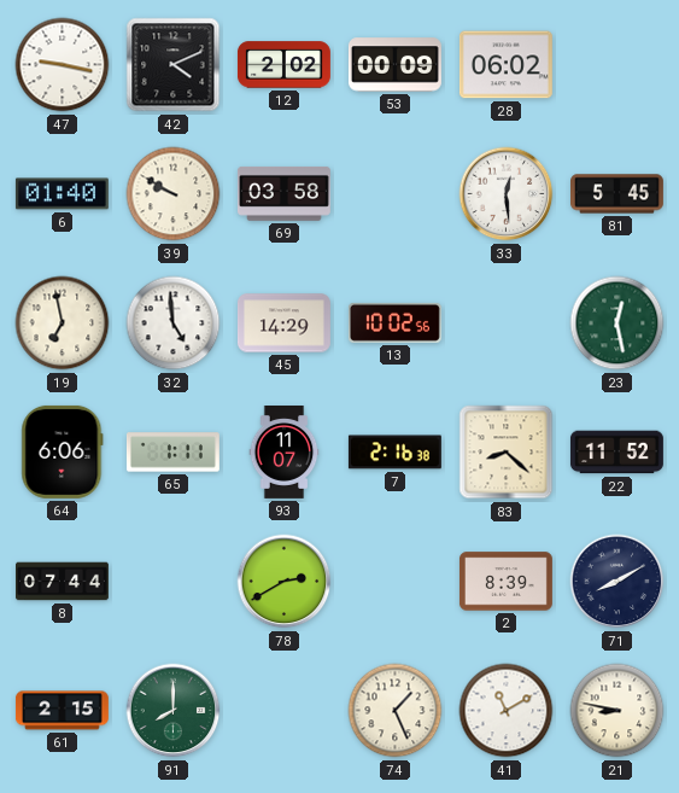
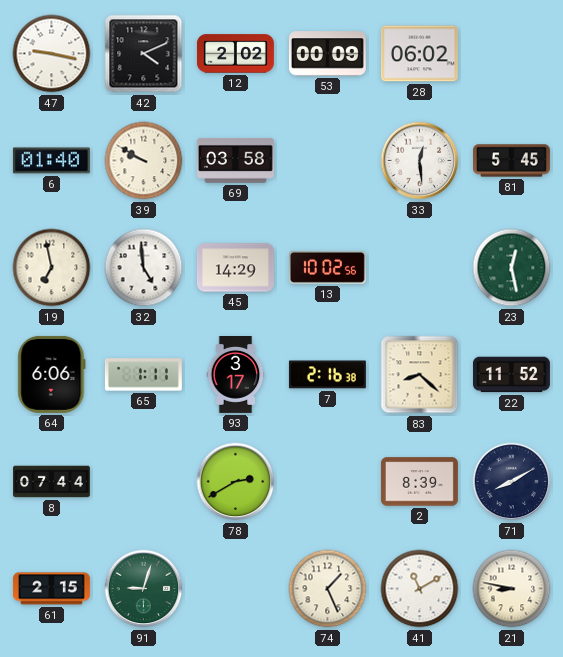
93: 11:07 -> 3:17
91: 8:00 -> 9:03
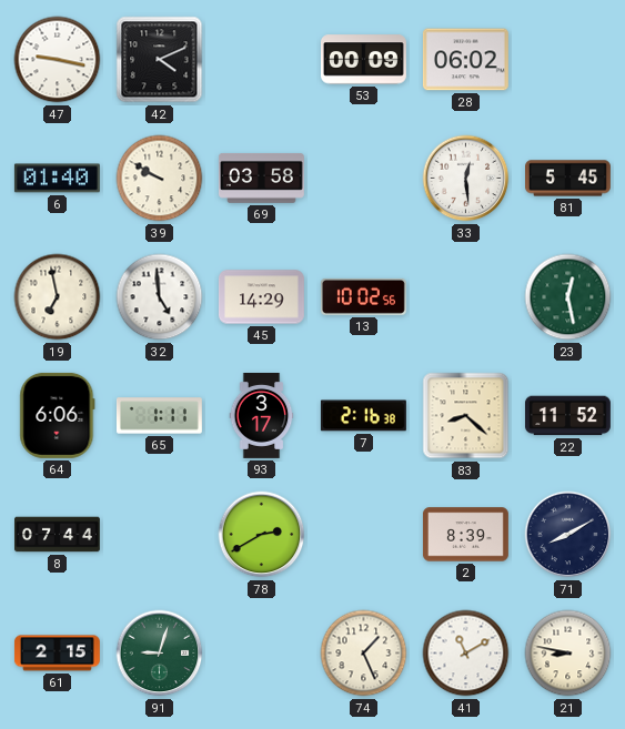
12: 2:02 -> none
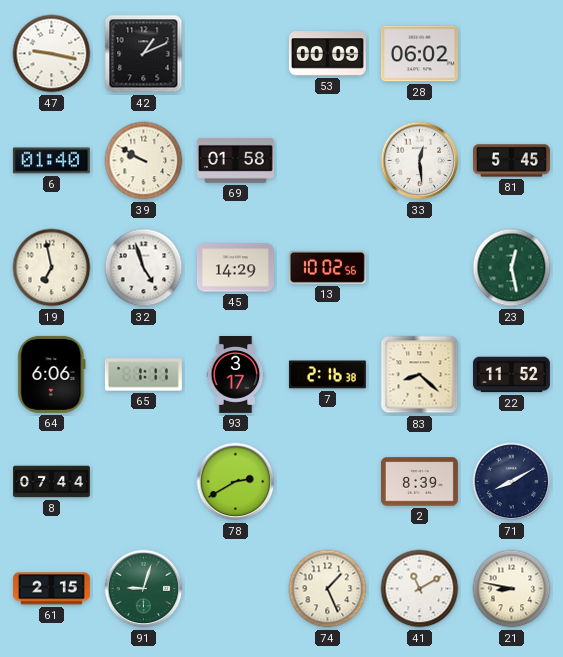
42: 4:11 -> 1:11
69: 03:58 -> 01:58
32: 4:59 -> 4:57
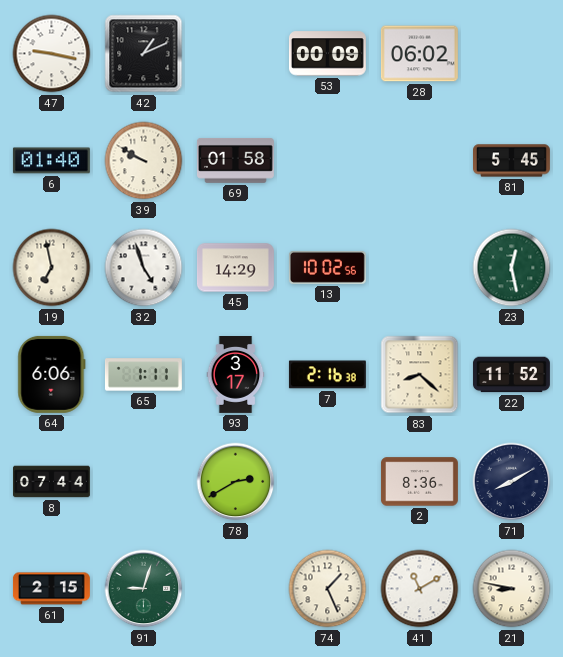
33: 12:29 -> none
2: 8:39 -> 8:36
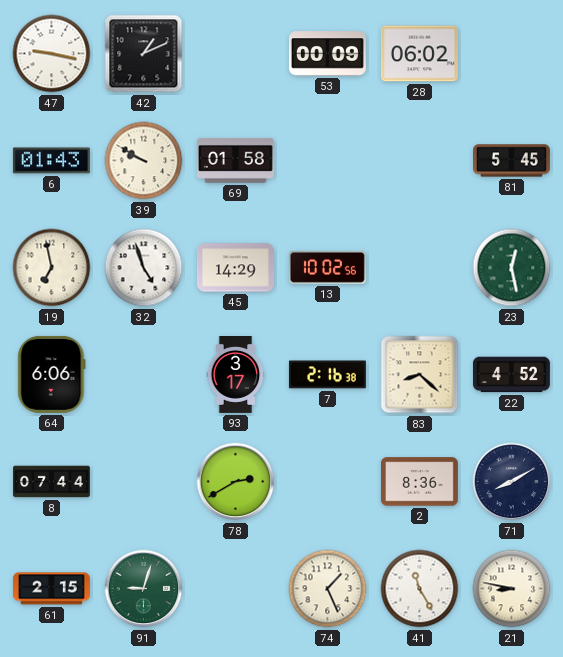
6: 01:40 -> 01:43
65: 1:11 -> none
22: 11:52 -> 4:52
41: 11:10 -> 11:25
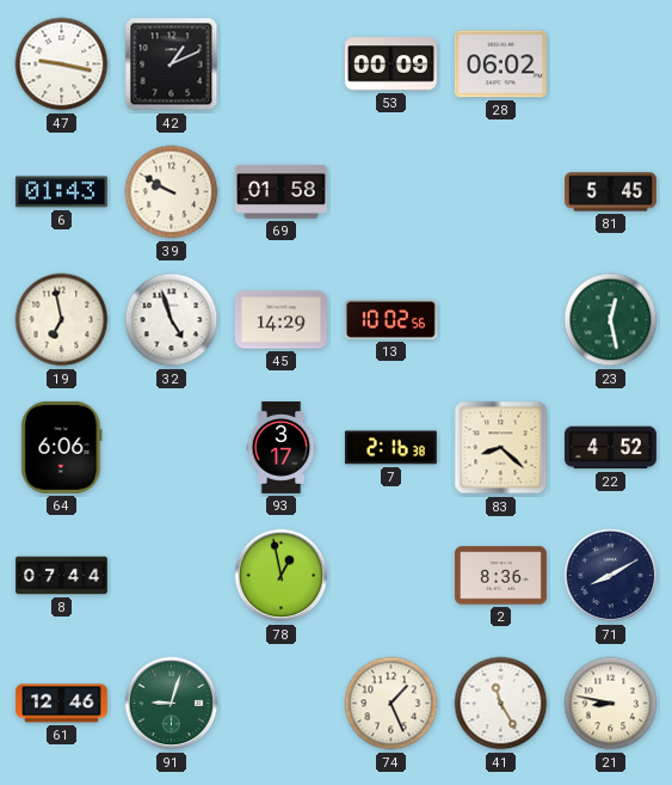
78: 2:40 -> 12:58
61: 2:15 -> 12:46
